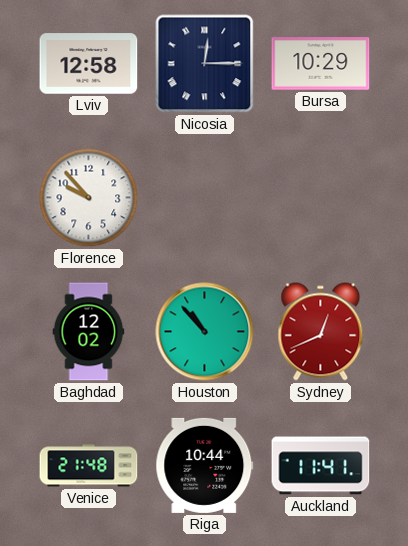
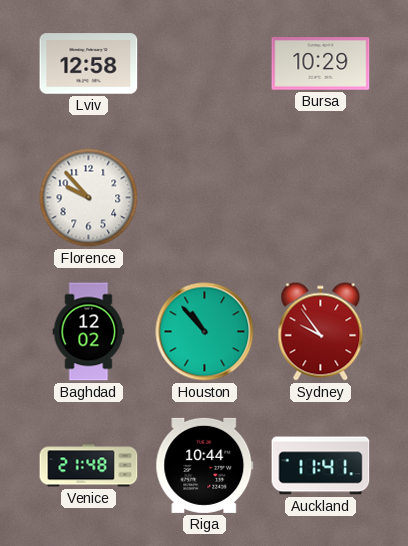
Nicosia: 12:15 -> none
Sydney: 12:41 -> 9:54
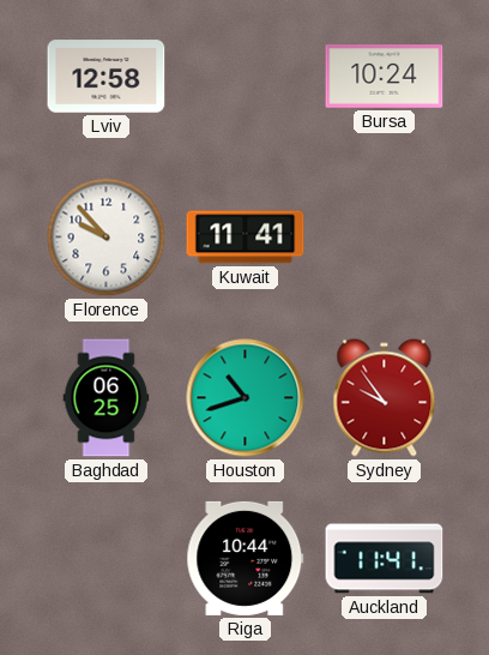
Bursa: 10:29 -> 10:24
Kuwait: none -> 11:41
Baghdad: 12:02 -> 06:25
Houston: 10:53 -> 10:42
Venice: 21:48 -> none
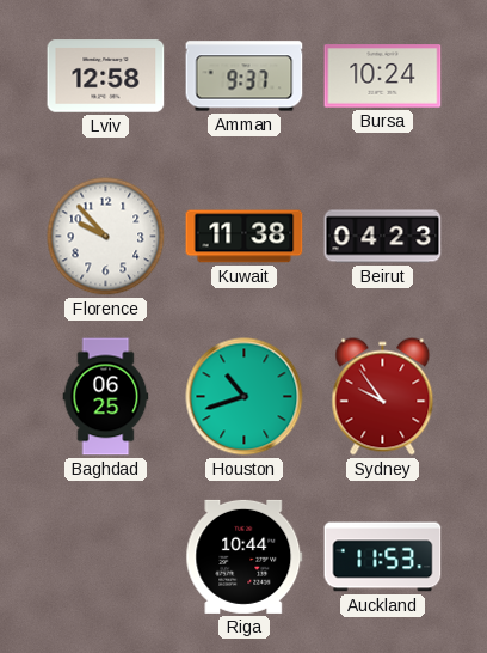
Amman: none -> 9:37
Kuwait: 11:41 -> 11:38
Beirut: none -> 04:23
Auckland: 11:41 -> 11:53
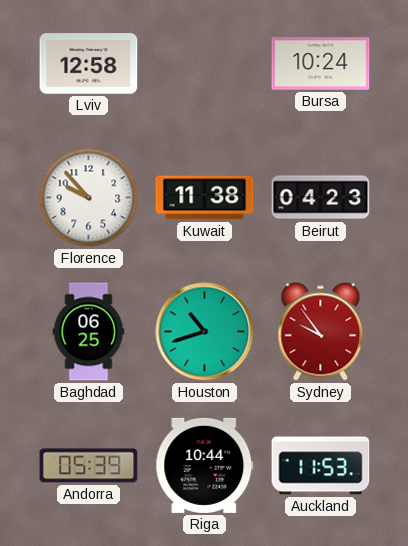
Amman: 9:37 -> none
Andorra: none -> 05:39
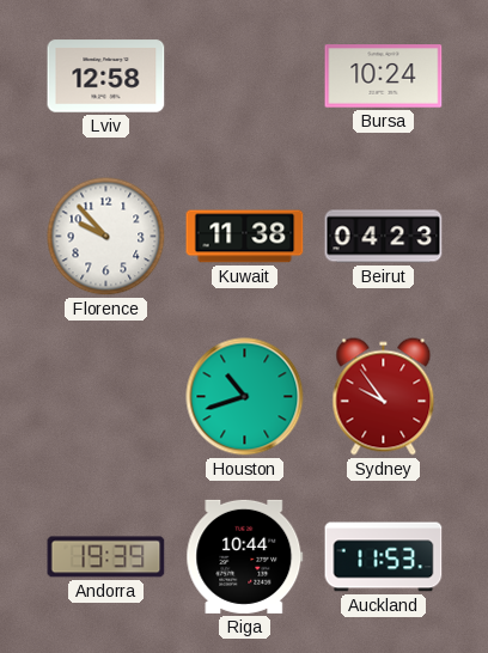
Baghdad: 06:25 -> none
Andorra: 05:39 -> 19:39
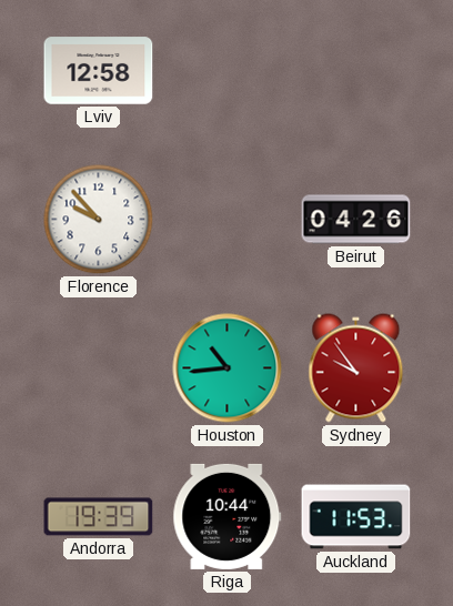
Bursa: 10:24 -> none
Kuwait: 11:38 -> none
Beirut: 04:23 -> 04:26
Houston: 10:42 -> 10:44
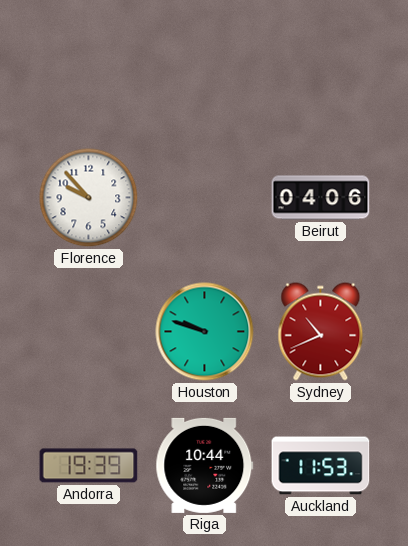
Lviv: 12:58 -> none
Beirut: 04:26 -> 04:06
Houston: 10:44 -> 9:48
Sydney: 9:54 -> 10:41
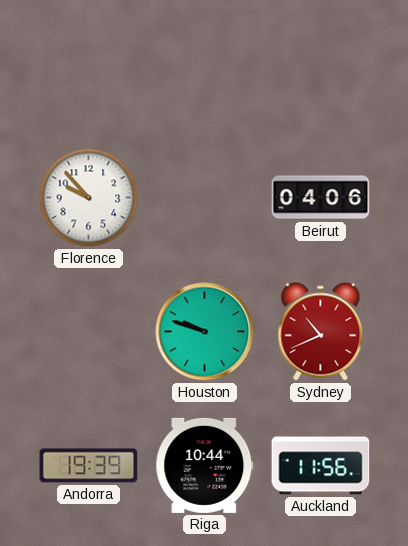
Auckland: 11:53 -> 11:56
